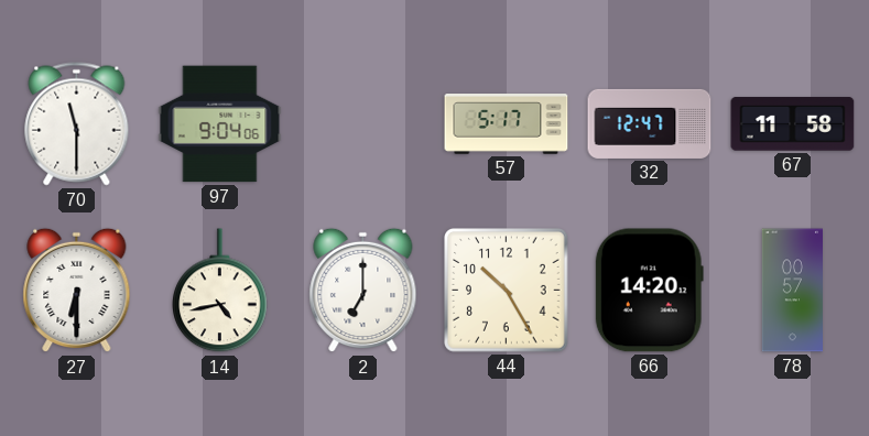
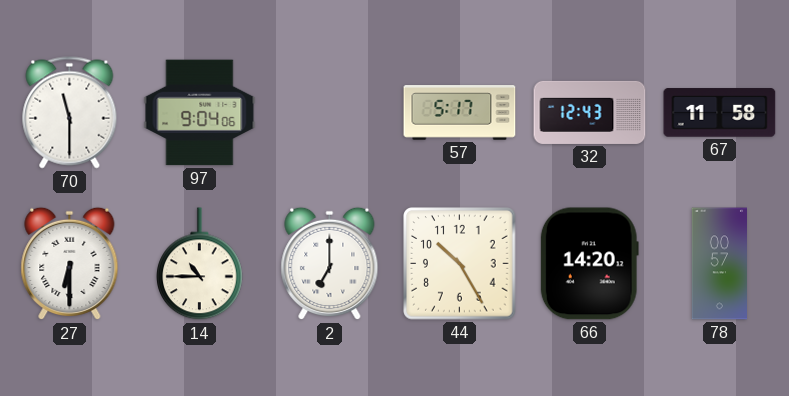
32: 12:47 -> 12:43
14: 4:43 -> 10:45
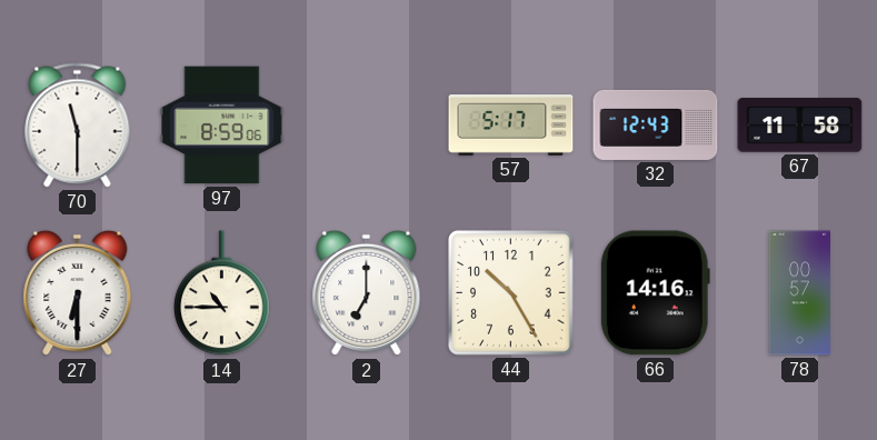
97: 9:04 -> 8:59
66: 14:20 -> 14:16
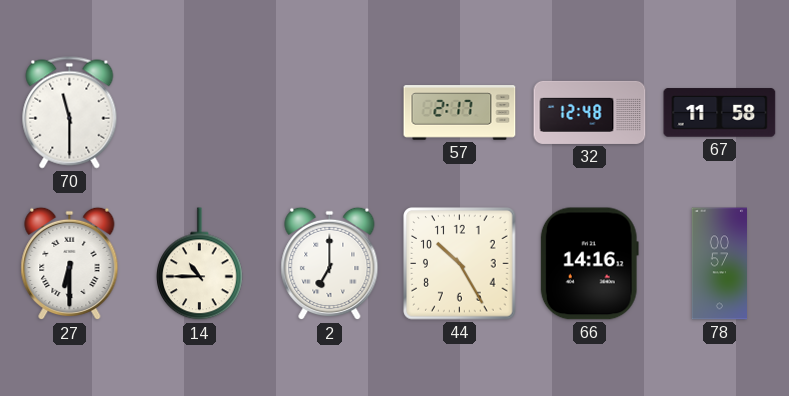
97: 8:59 -> none
57: 5:17 -> 2:17
32: 12:43 -> 12:48
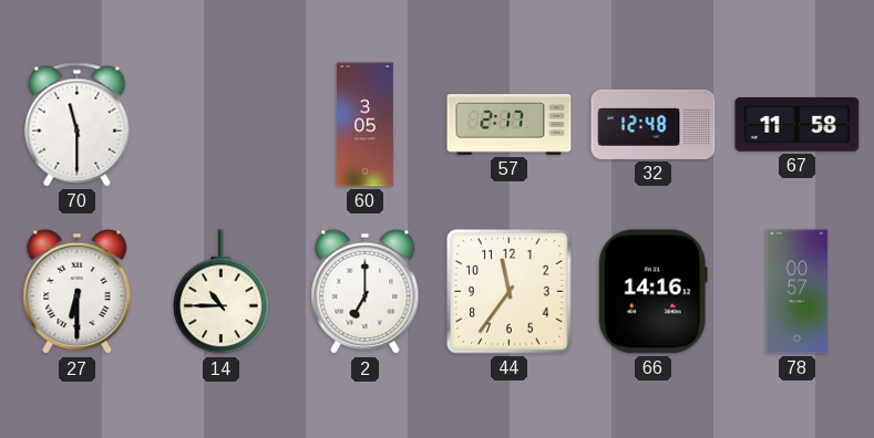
60: none -> 3:05
44: 10:25 -> 11:36
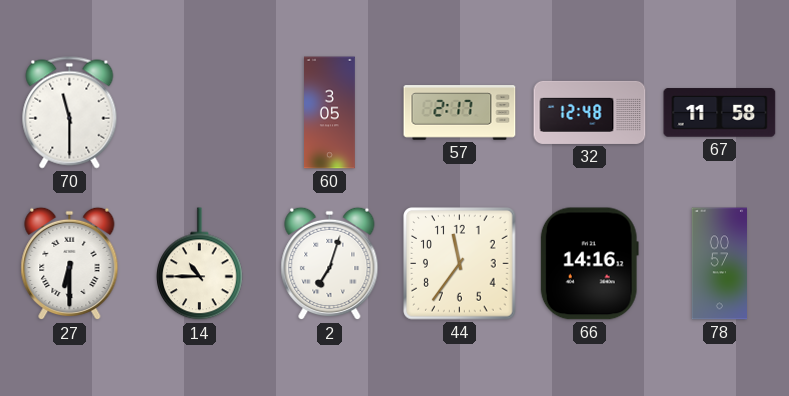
2: 7:00 -> 7:03
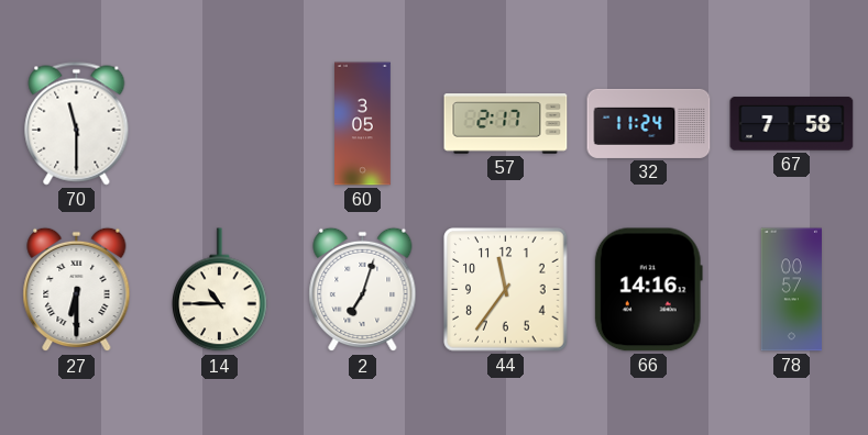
32: 12:48 -> 11:24
67: 11:58 -> 7:58
